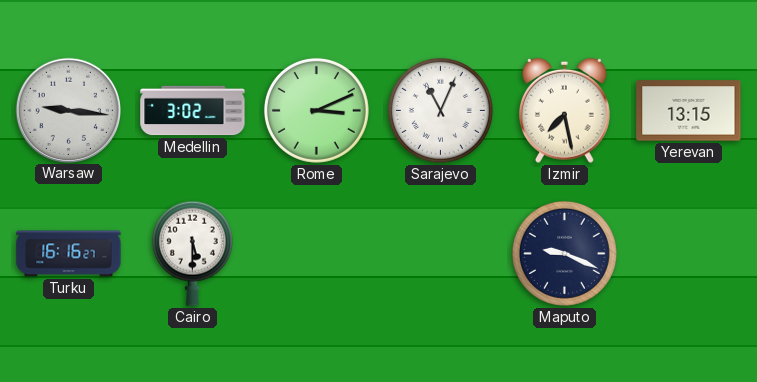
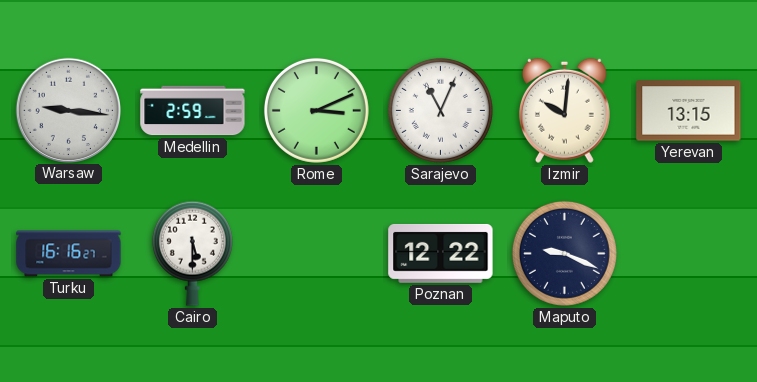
Medellin: 3:02 -> 2:59
Izmir: 7:28 -> 10:01
Poznan: none -> 12:22
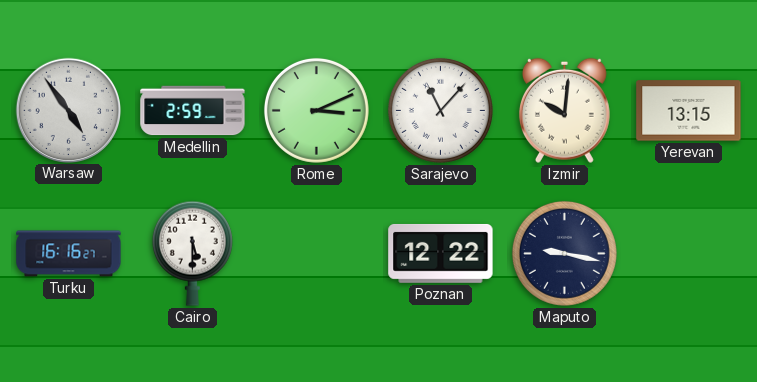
Warsaw: 9:16 -> 4:54
Sarajevo: 11:04 -> 11:07
Maputo: 9:19 -> 9:17
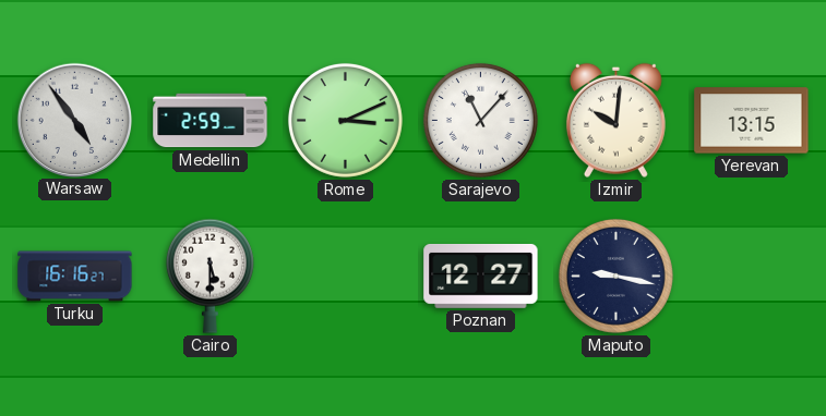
Poznan: 12:22 -> 12:27
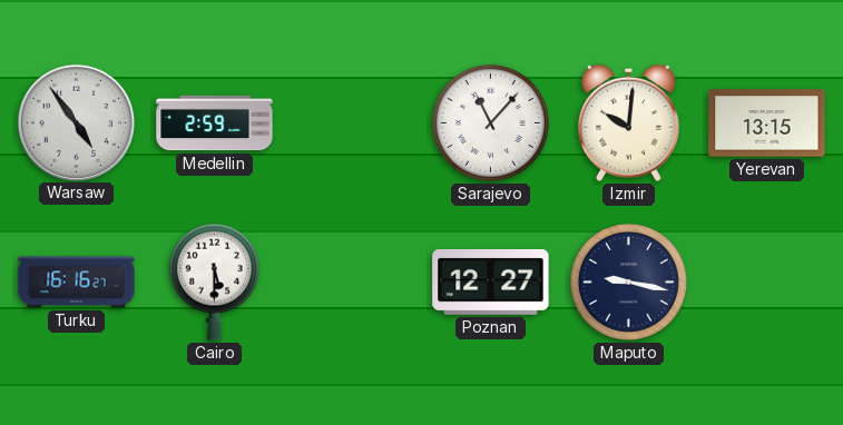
Rome: 3:11 -> none
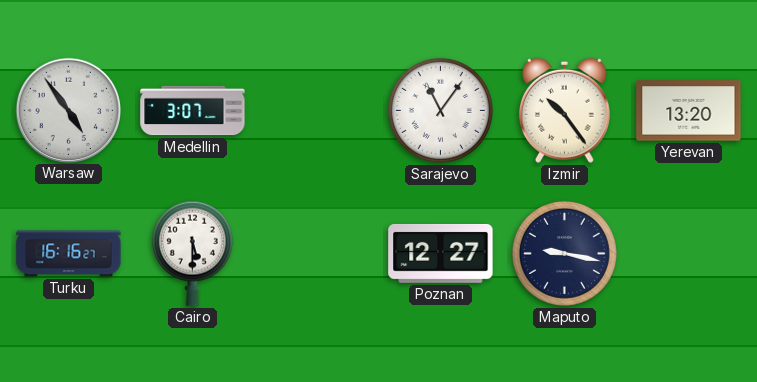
Medellin: 2:59 -> 3:07
Sarajevo: 11:07 -> 11:06
Izmir: 10:01 -> 10:24
Yerevan: 13:15 -> 13:20
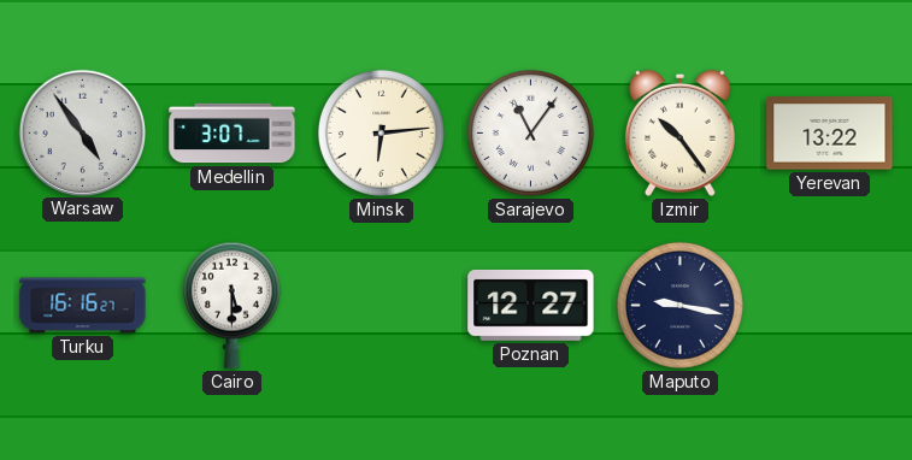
Minsk: none -> 6:14
Yerevan: 13:20 -> 13:22
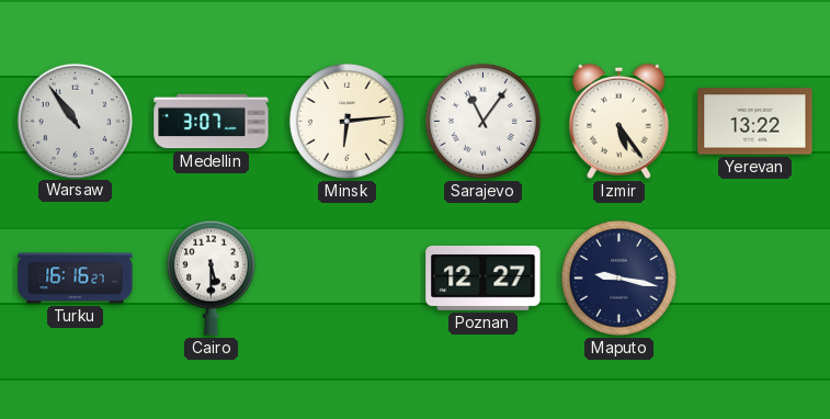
Warsaw: 4:54 -> 10:54
Izmir: 10:24 -> 5:24
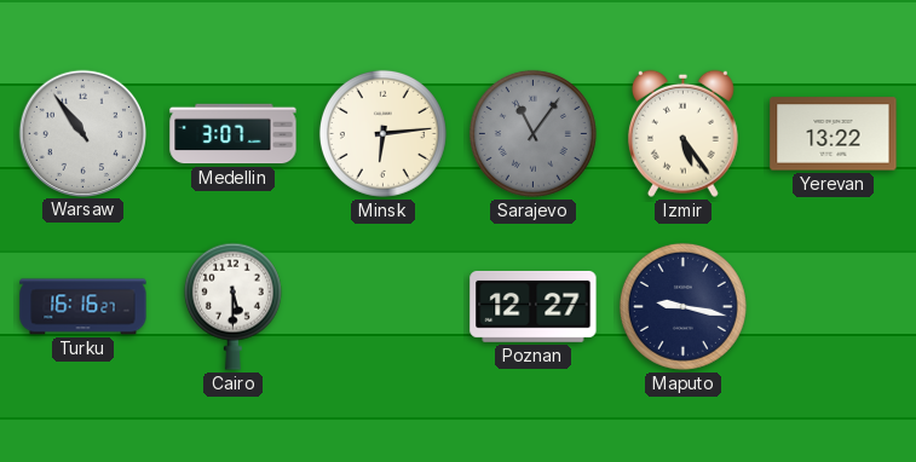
Sarajevo dial: white -> grey
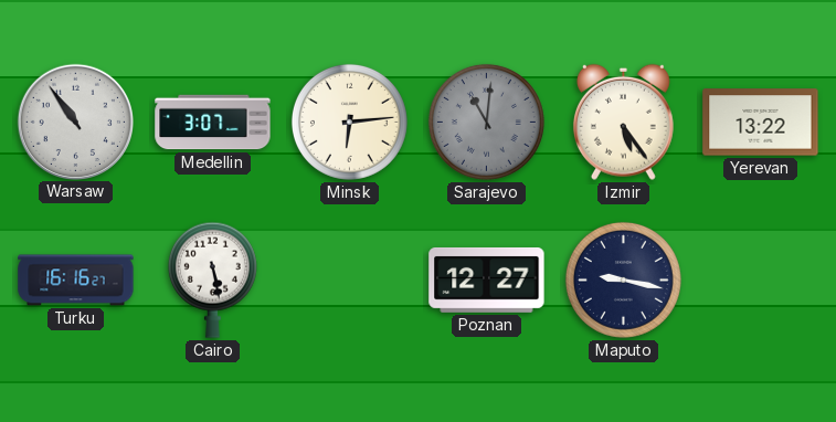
Sarajevo: 11:06 -> 11:01
Cairo: 5:30 -> 5:28
